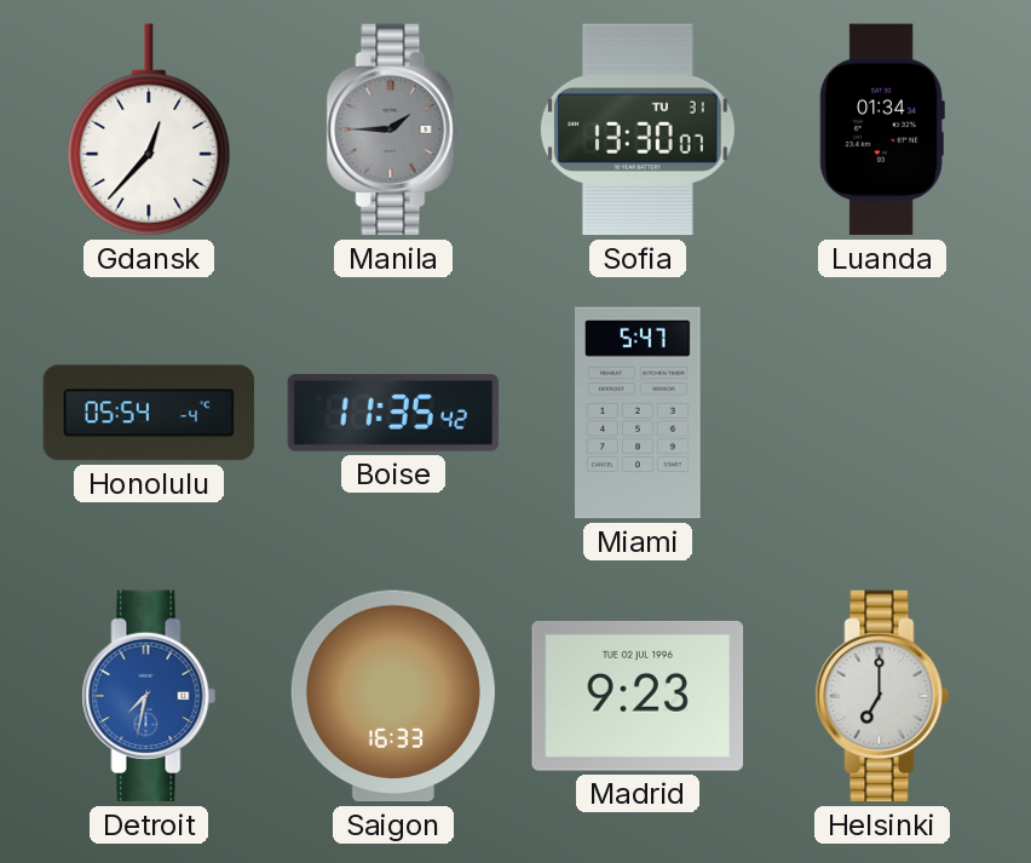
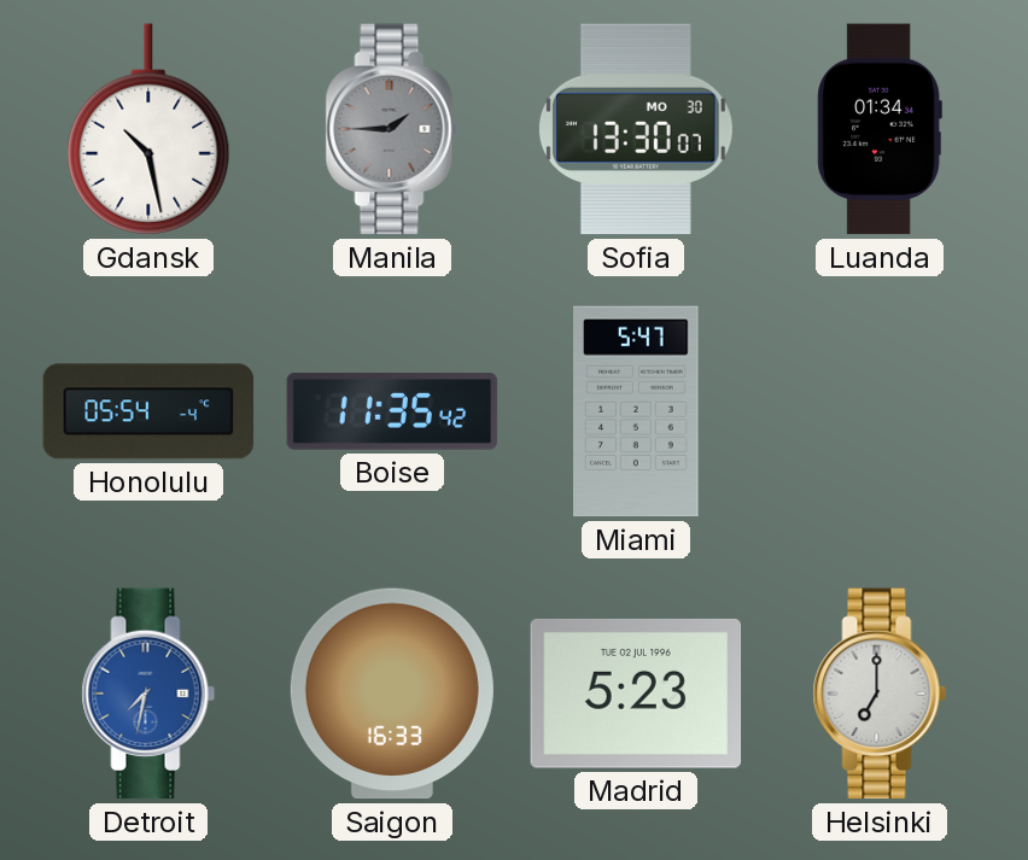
Gdansk: 12:37 -> 10:28
Sofia date: TU 31 -> MO 30
Madrid: 9:23 -> 5:23
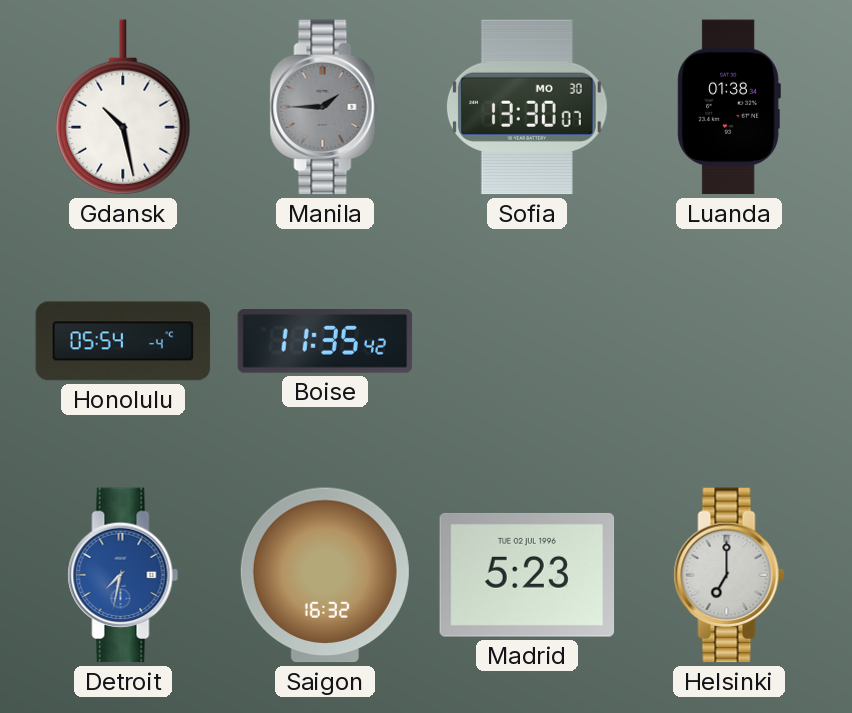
Luanda: 01:34 -> 01:38
Miami: 5:47 -> none
Saigon: 16:33 -> 16:32
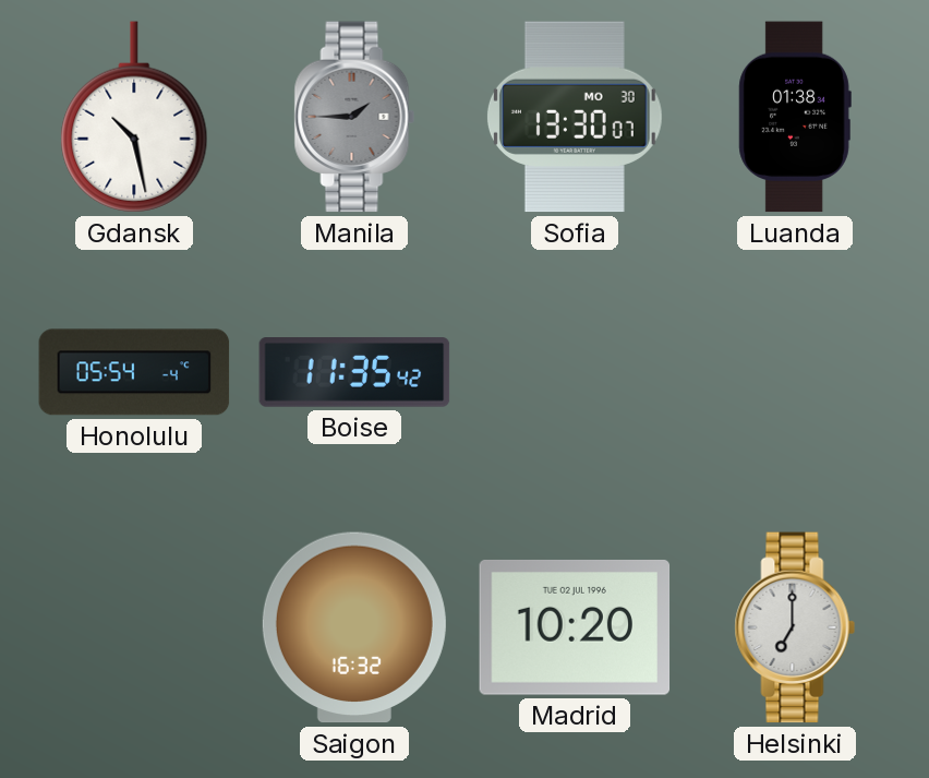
Detroit: 7:32 -> none
Madrid: 5:23 -> 10:20
